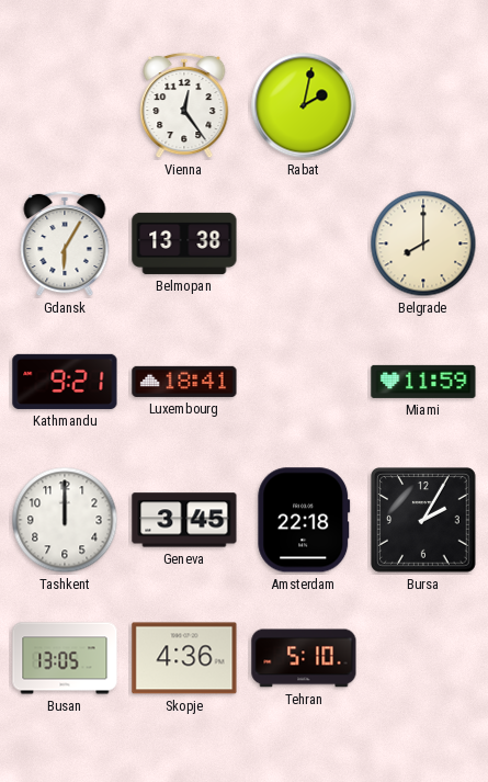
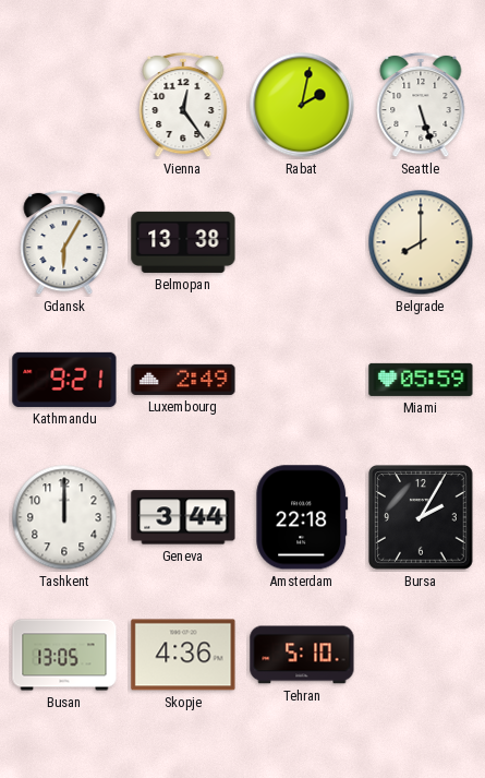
Seattle: none -> 5:27
Luxembourg: 18:41 -> 2:49
Miami: 11:59 -> 05:59
Geneva: 3:45 -> 3:44
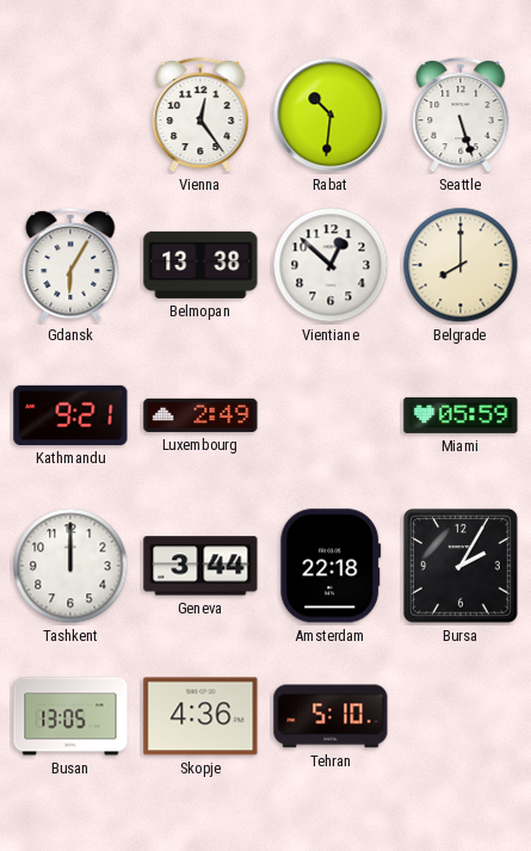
Rabat: 2:02 -> 10:31
Vientiane: none -> 12:52
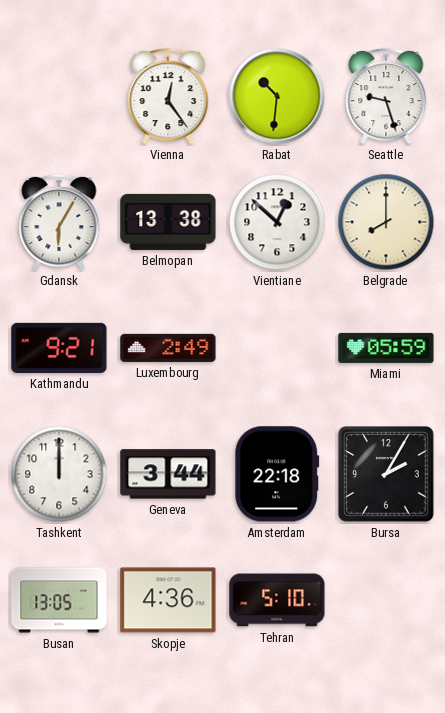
Seattle: 5:27 -> 9:27
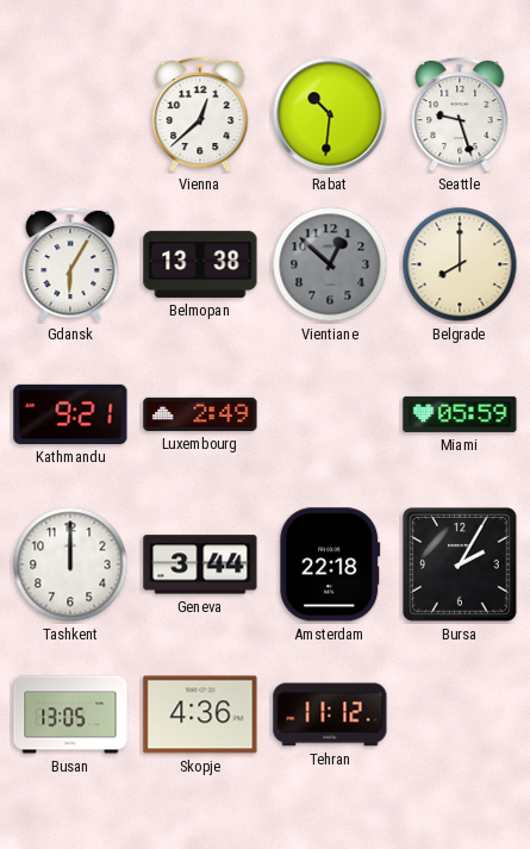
Vienna: 12:24 -> 12:38
Vientiane dial: white -> grey
Tehran: 5:10 -> 11:12
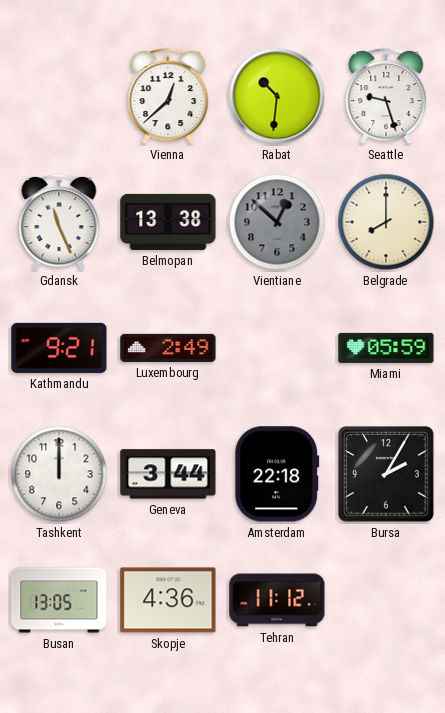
Gdansk: 6:05 -> 11:26
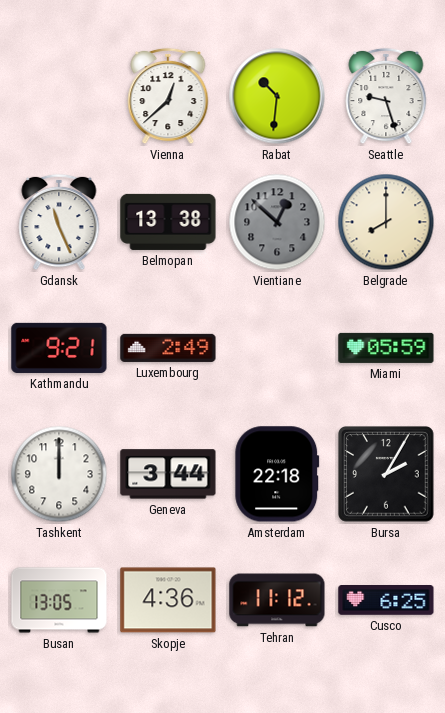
Cusco: none -> 6:25
